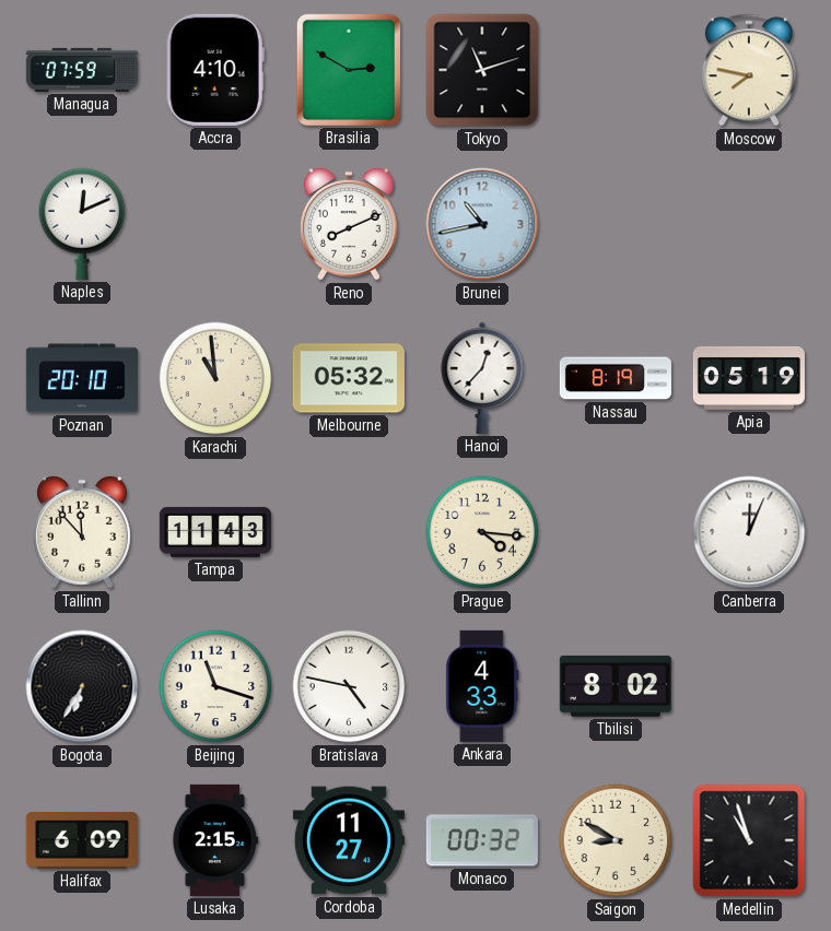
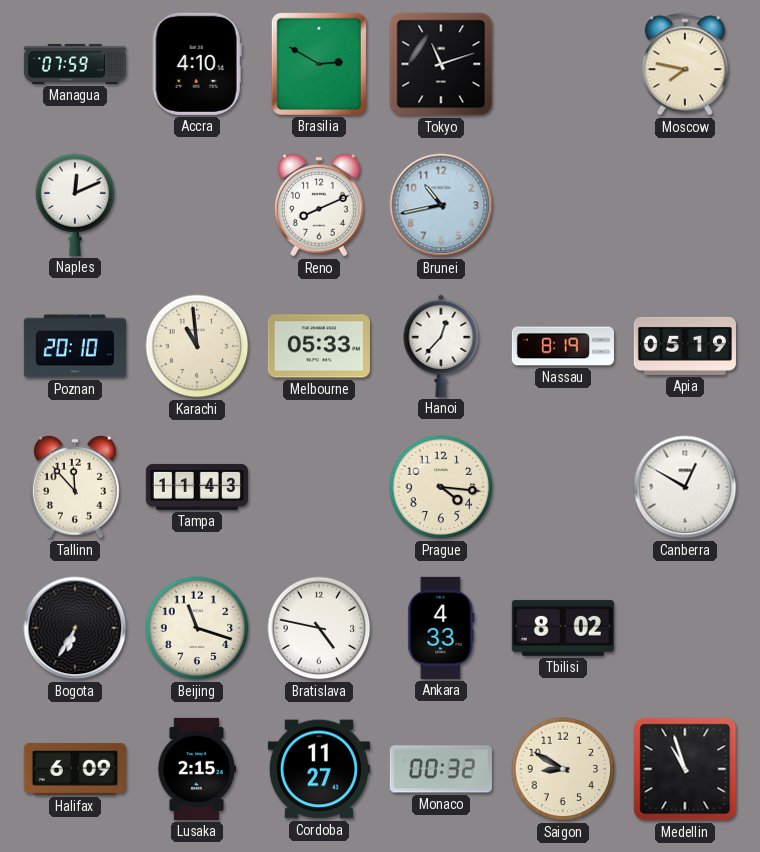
Melbourne: 05:32 -> 05:33
Canberra: 12:04 -> 12:50
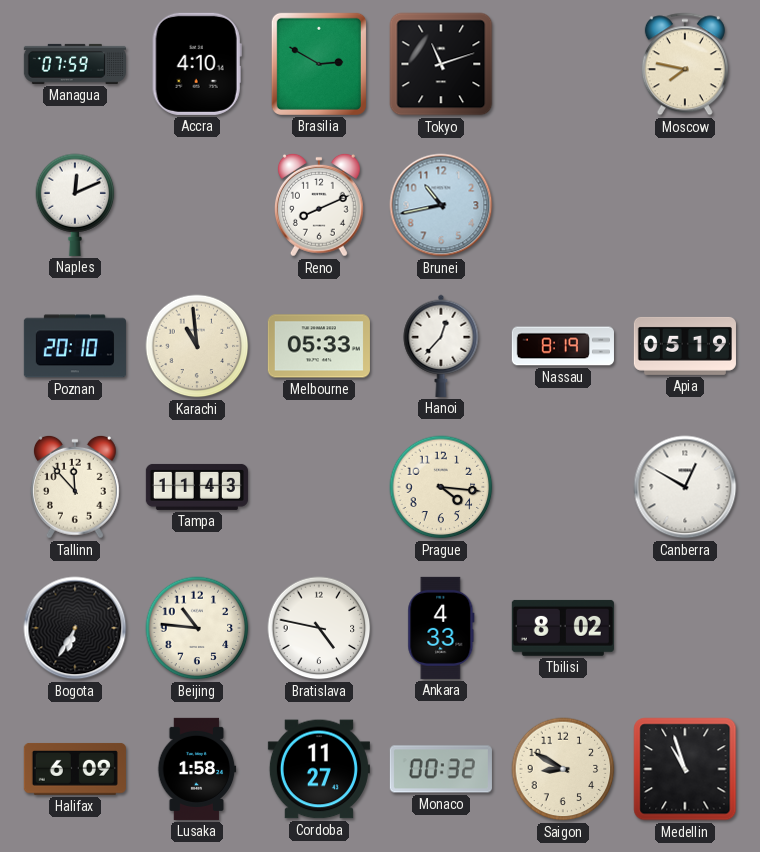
Beijing: 11:18 -> 10:46
Lusaka: 2:15 -> 1:58
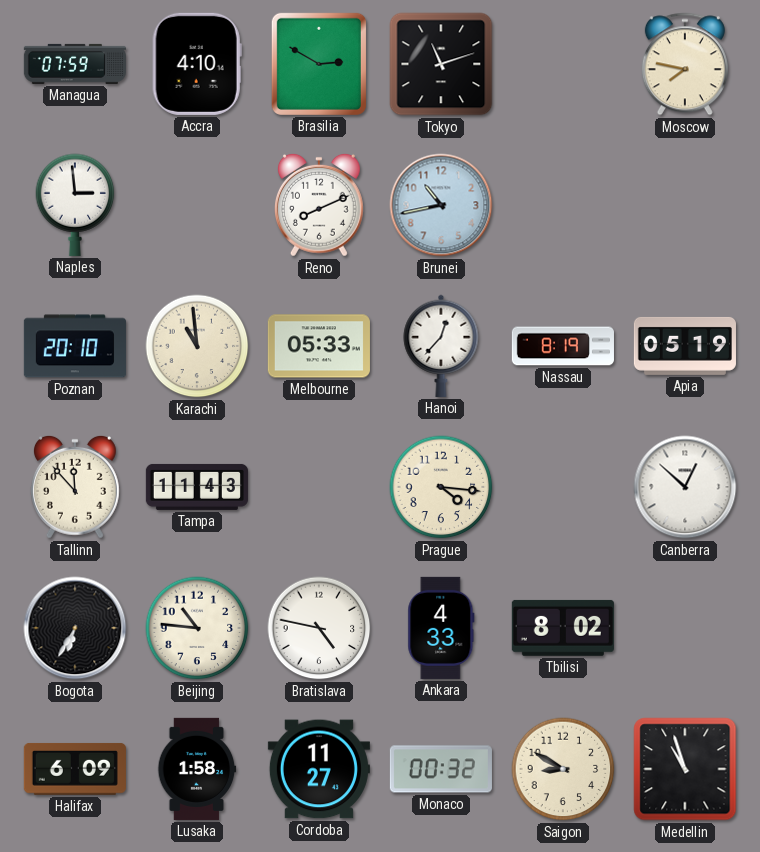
Naples: 12:11 -> 2:59
Canberra: 12:50 -> 12:52
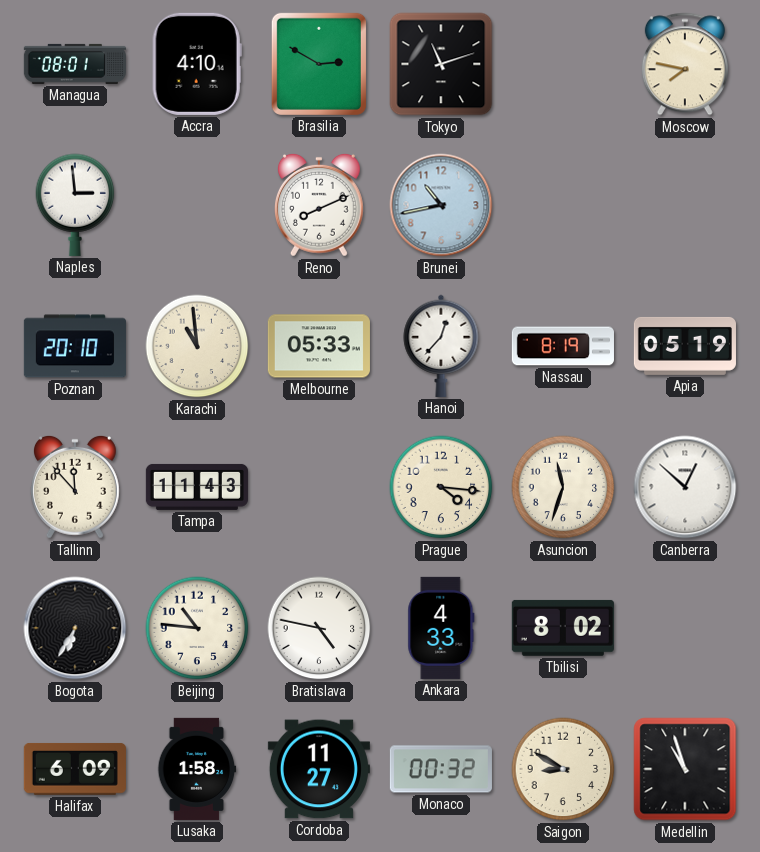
Managua: 07:59 -> 08:01
Asuncion: none -> 11:33
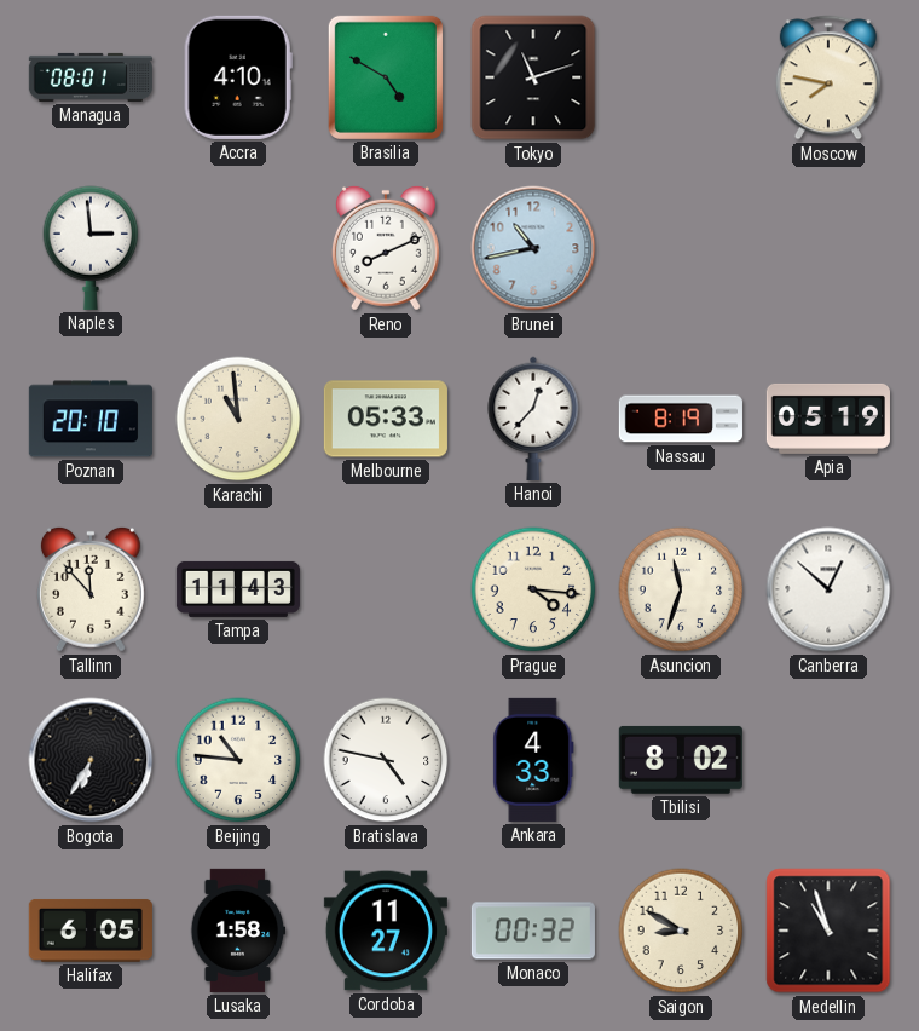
Brasilia: 2:50 -> 4:50
Halifax: 6:09 -> 6:05
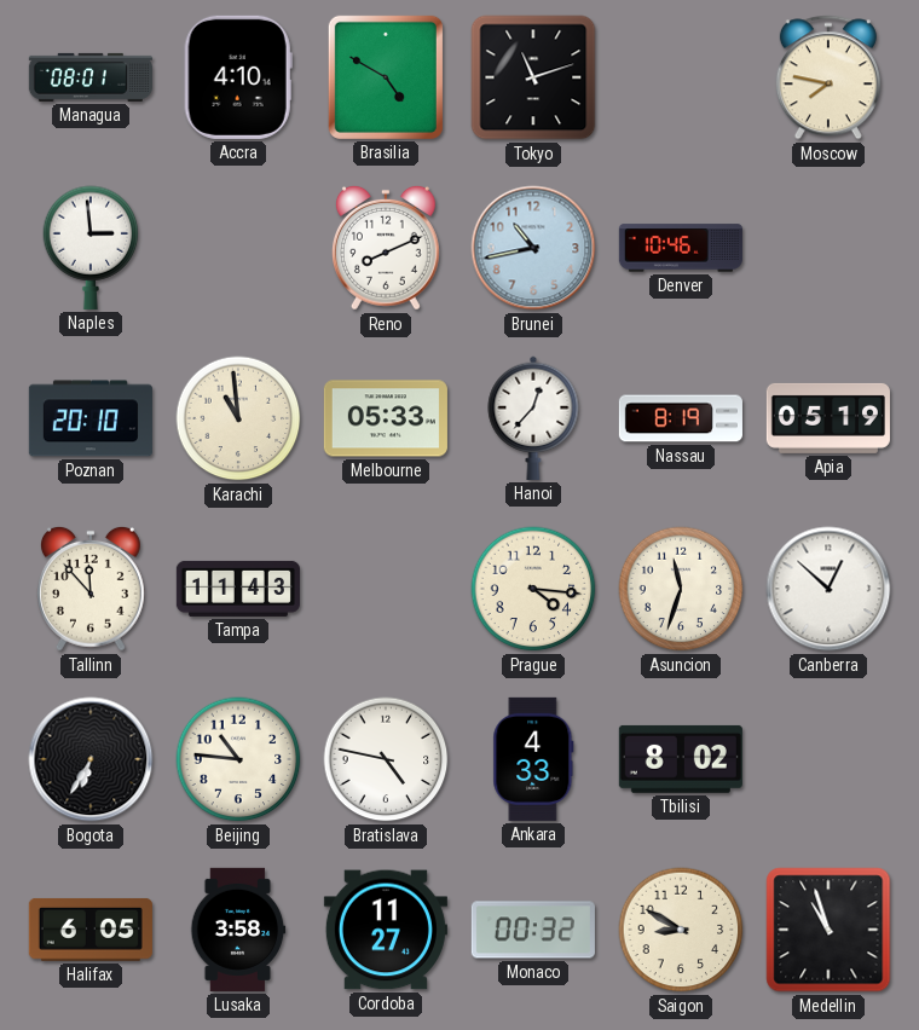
Denver: none -> 10:46
Lusaka: 1:58 -> 3:58
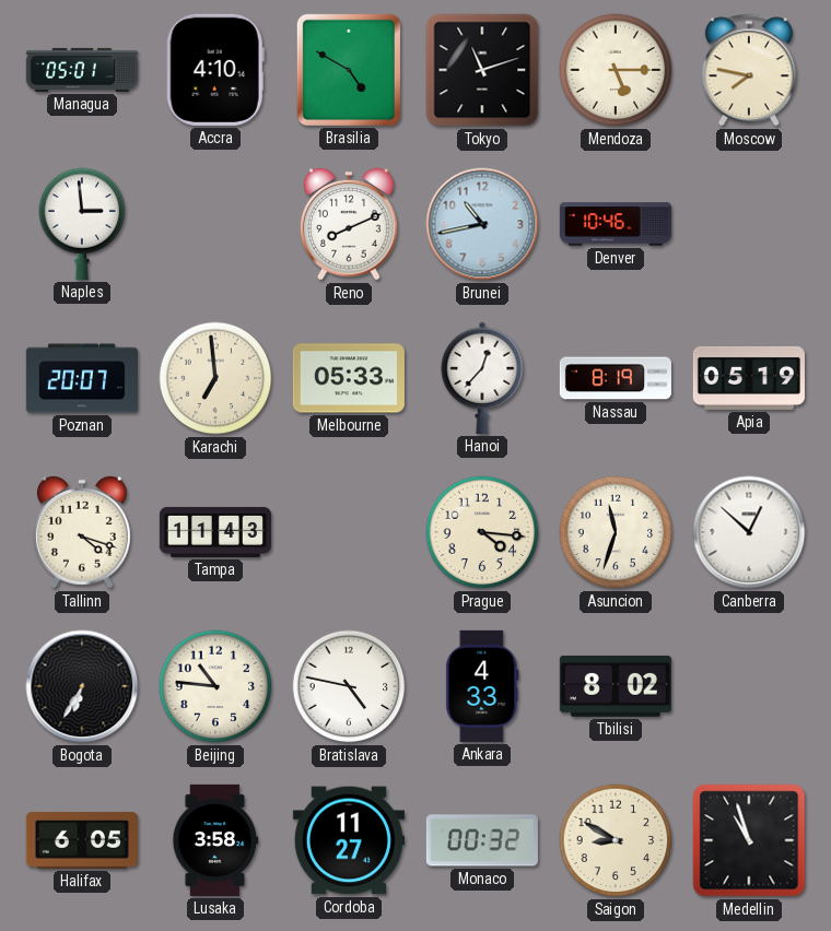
Managua: 08:01 -> 05:01
Mendoza: none -> 5:15
Poznan: 20:10 -> 20:07
Karachi: 10:59 -> 6:59
Tallinn: 11:53 -> 4:18
